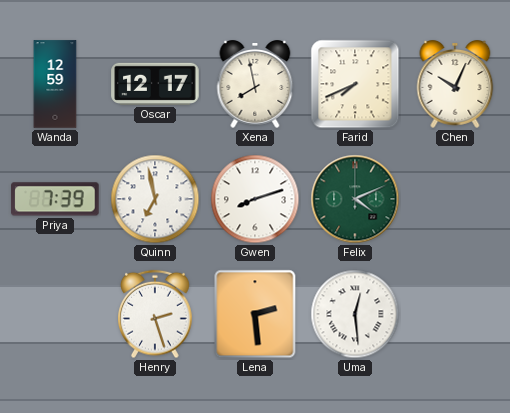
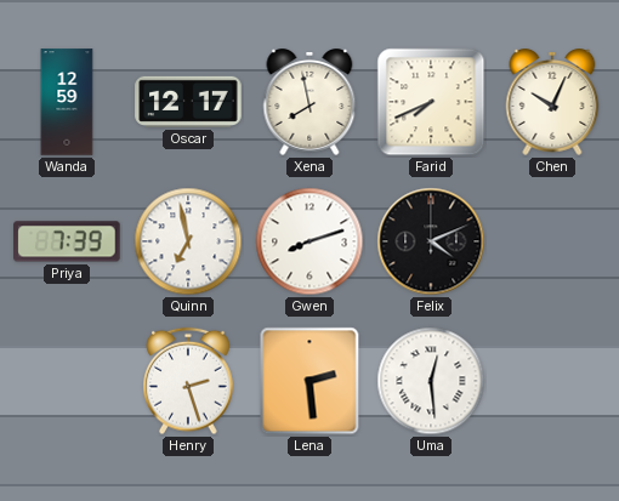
Felix dial: green -> black
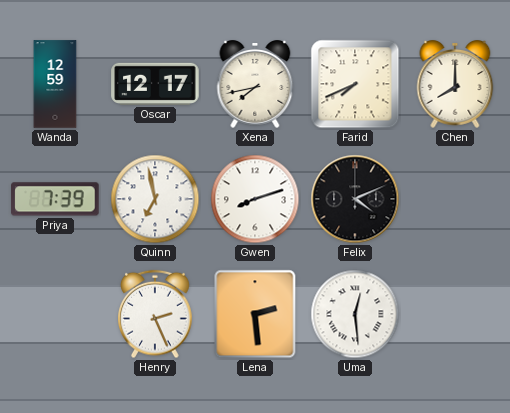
Xena: 7:58 -> 7:43
Chen: 10:04 -> 8:00
Henry: 2:27 -> 2:26
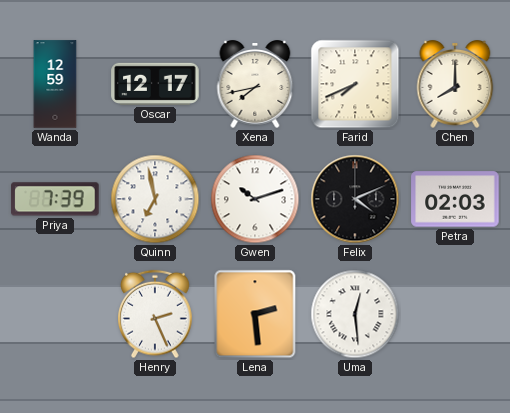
Gwen: 8:12 -> 10:12
Petra: none -> 02:03
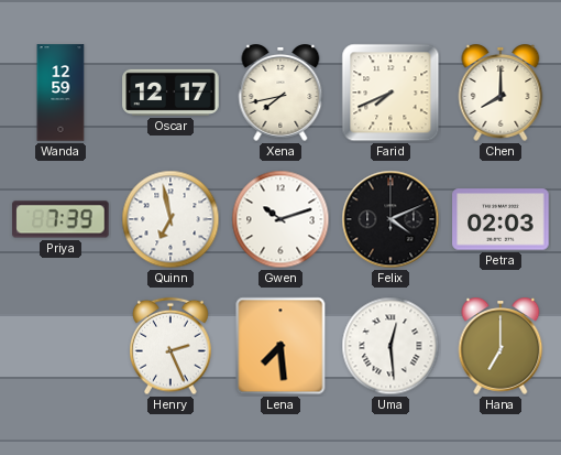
Lena: 2:29 -> 7:29
Hana: none -> 7:00
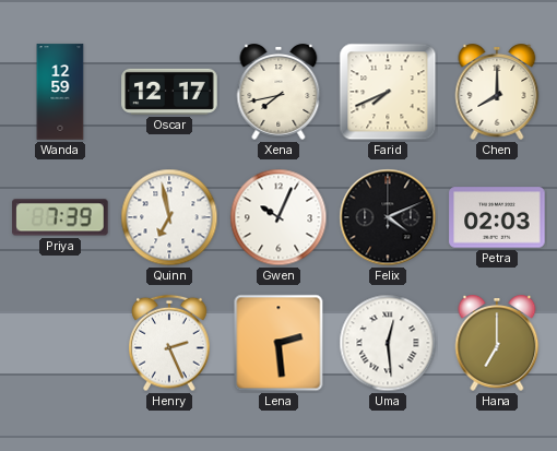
Gwen: 10:12 -> 10:04
Lena: 7:29 -> 2:29
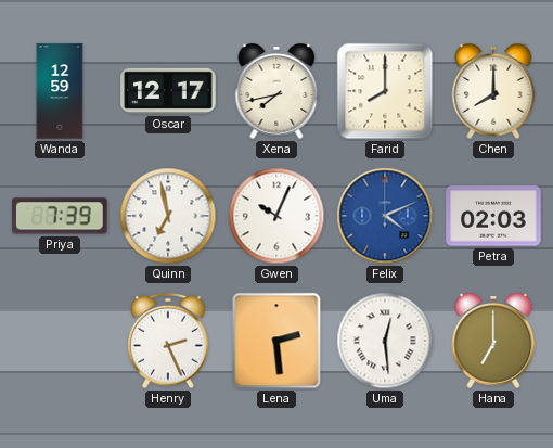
Farid: 7:41 -> 8:00
Felix dial: black -> blue
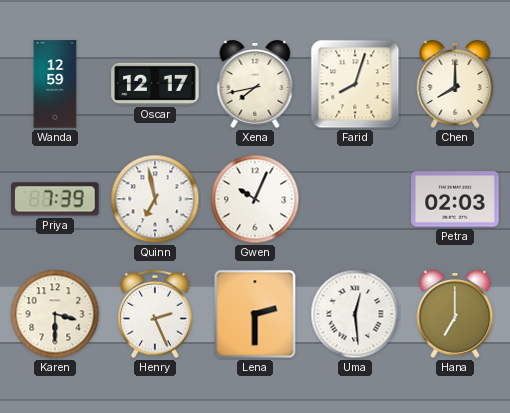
Farid: 8:00 -> 8:03
Felix: 4:11 -> none
Karen: none -> 3:30
Lena: 2:29 -> 2:30
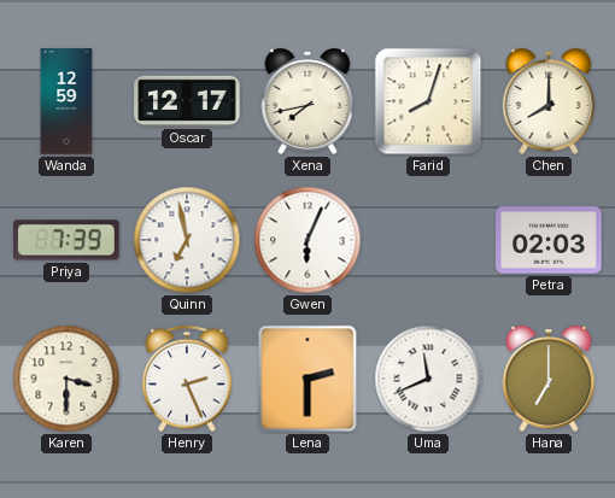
Gwen: 10:04 -> 6:04
Uma: 12:29 -> 11:41
